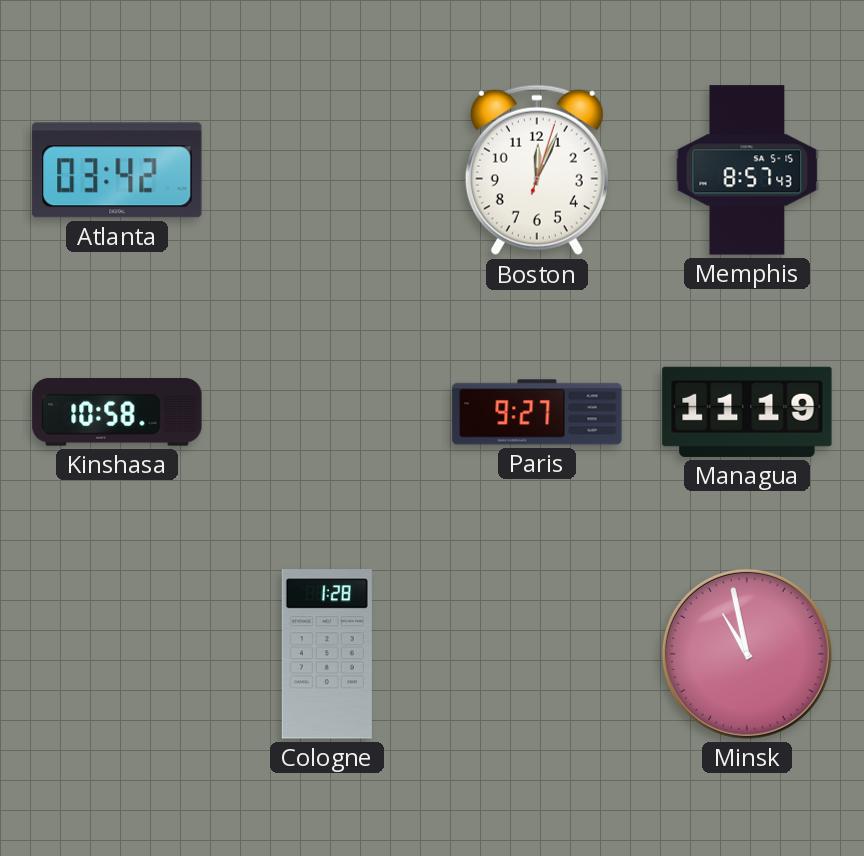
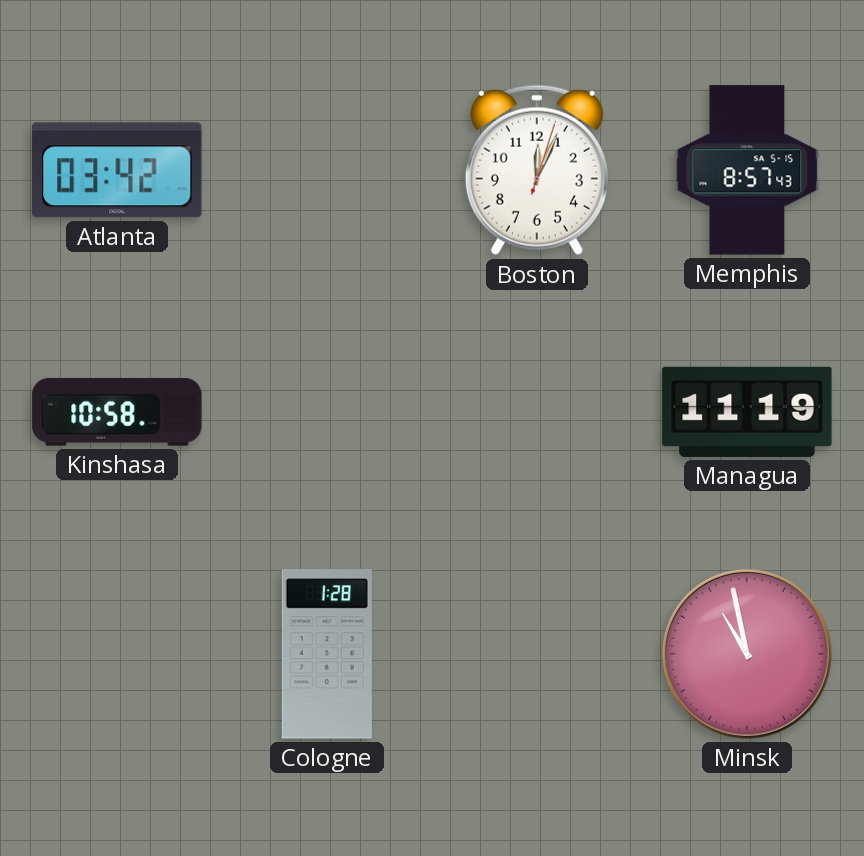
Paris: 9:27 -> none
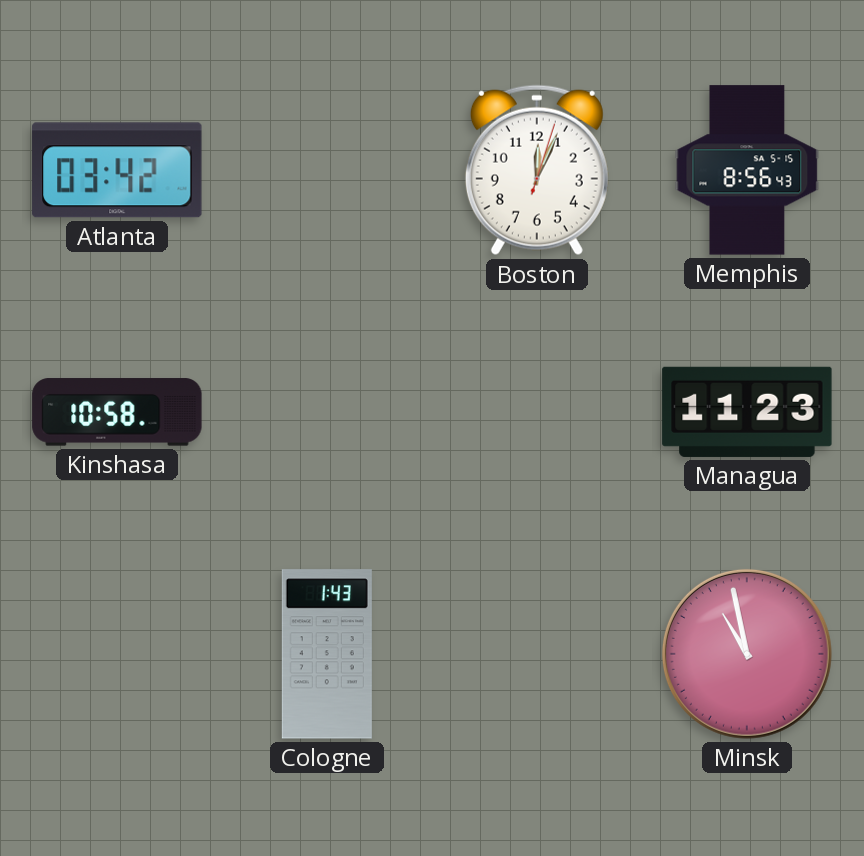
Memphis: 8:57 -> 8:56
Managua: 11:19 -> 11:23
Cologne: 1:28 -> 1:43
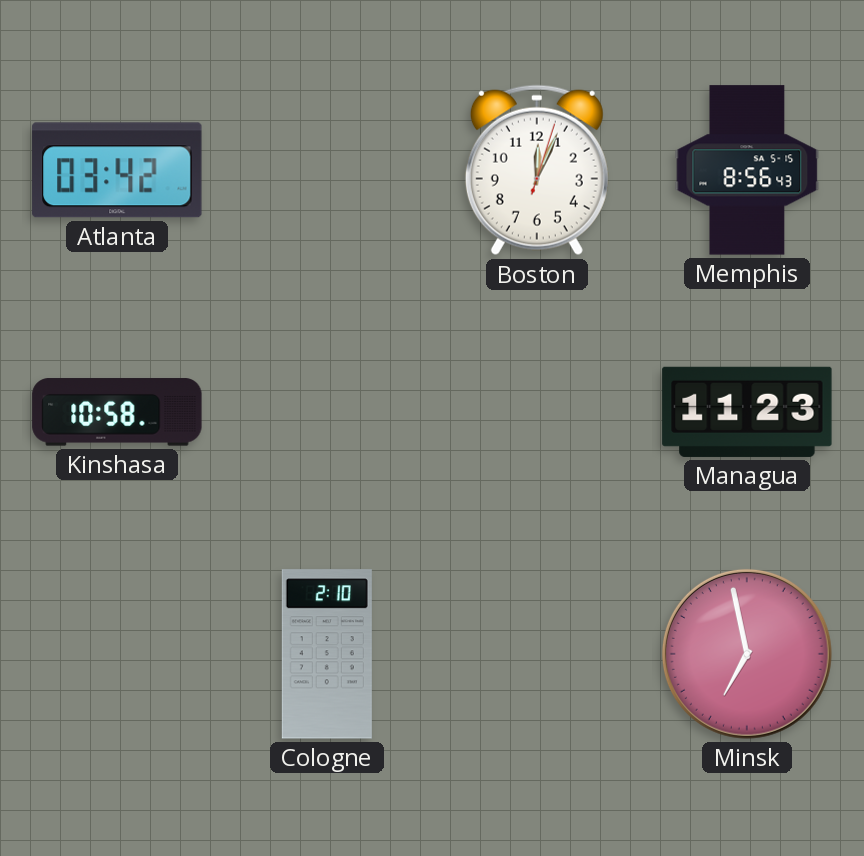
Cologne: 1:43 -> 2:10
Minsk: 10:58 -> 6:58
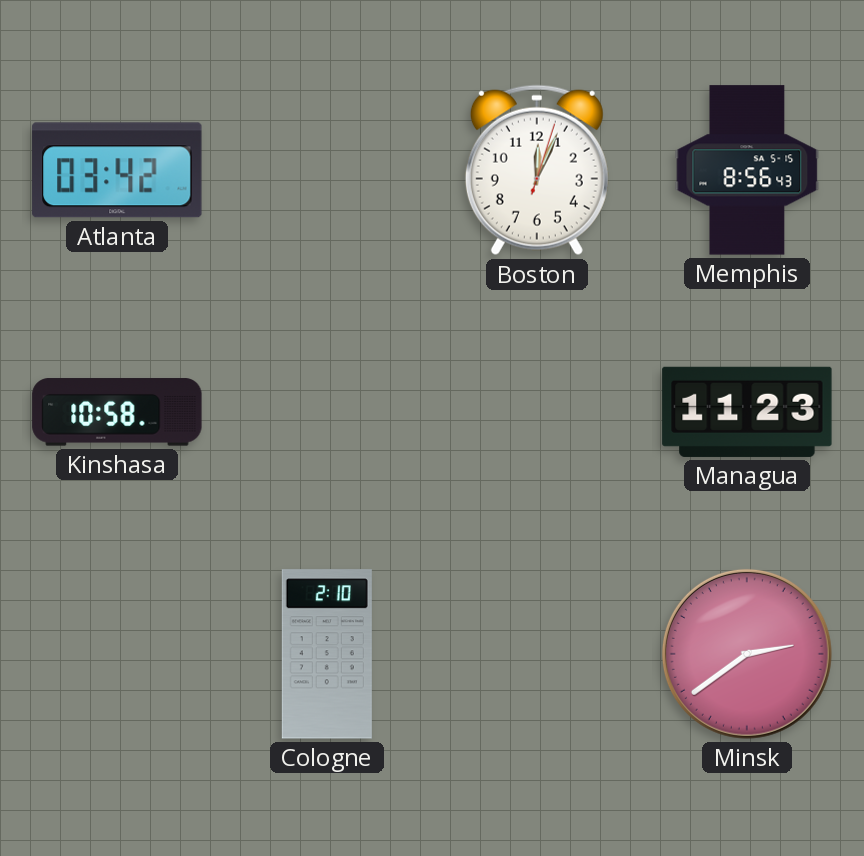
Minsk: 6:58 -> 2:39
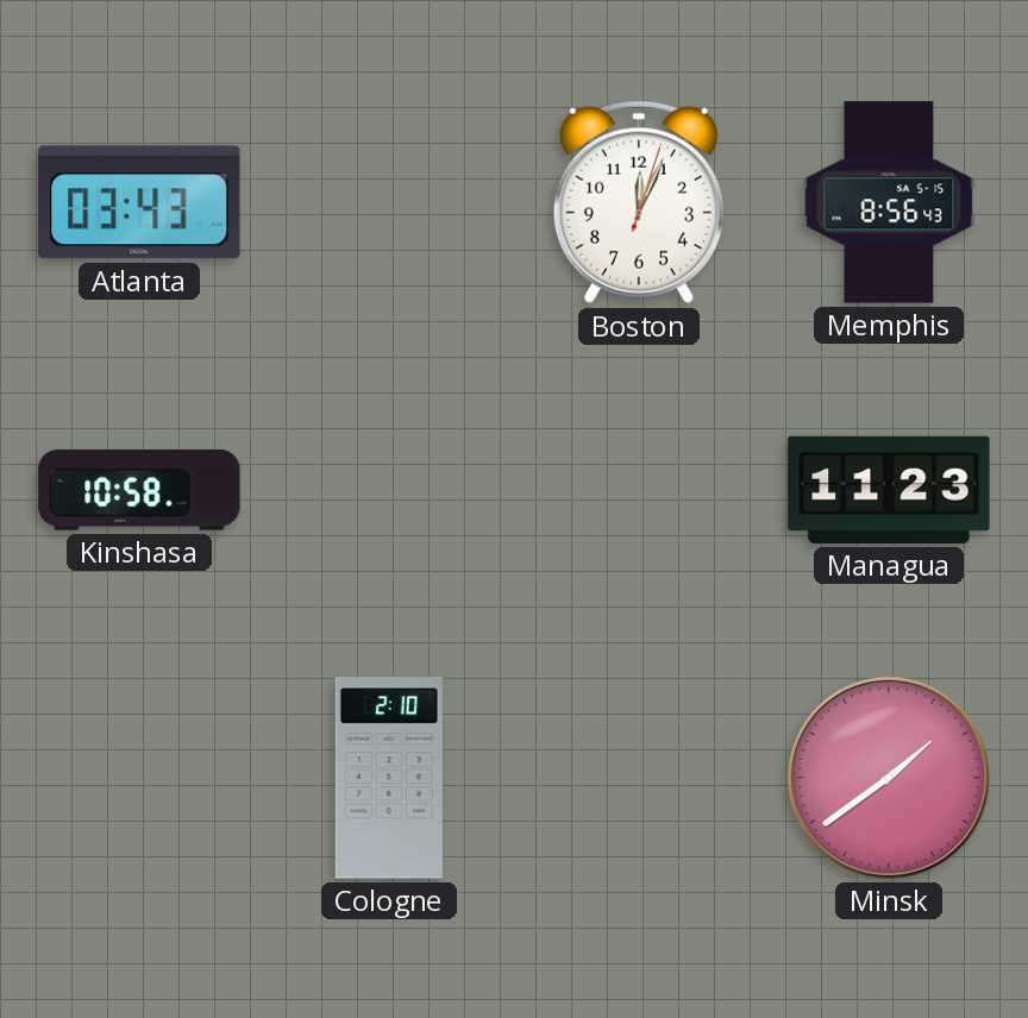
Atlanta: 03:42 -> 03:43
Minsk: 2:39 -> 1:39
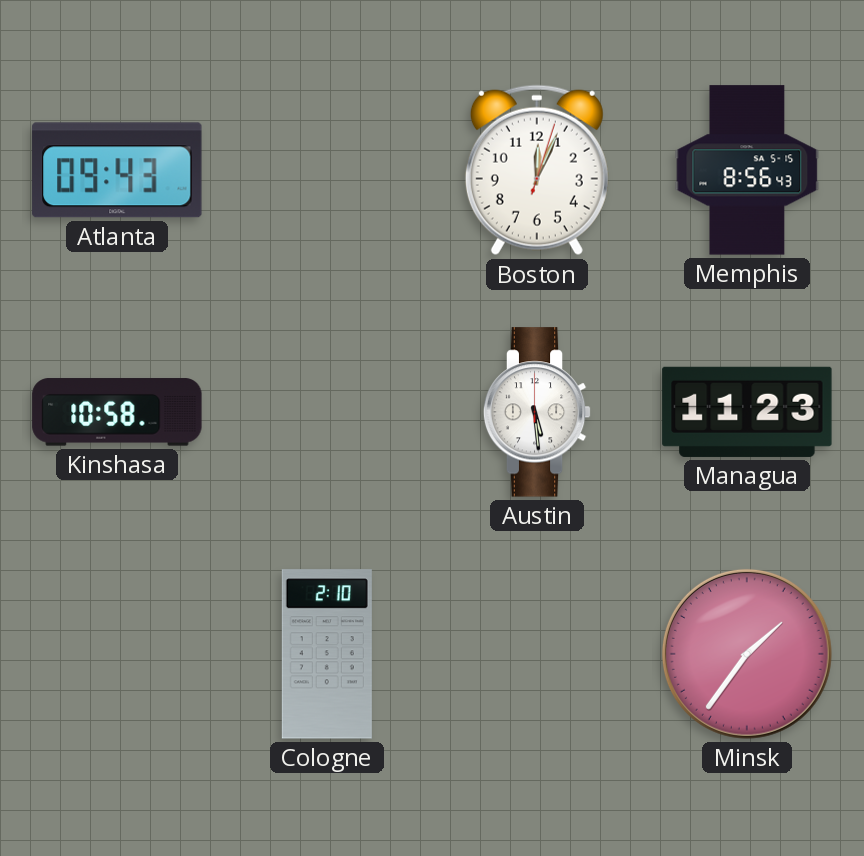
Atlanta: 03:43 -> 09:43
Austin: none -> 5:29
Minsk: 1:39 -> 1:36
